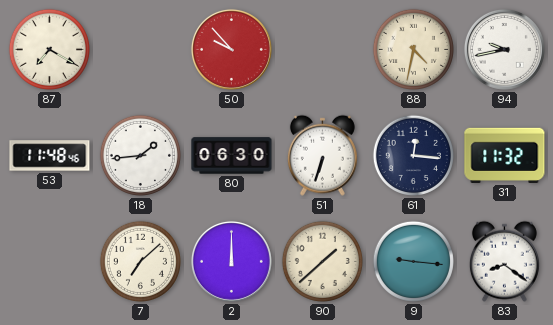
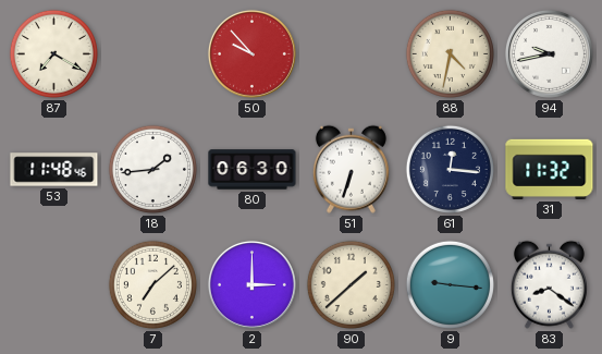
2: 12:00 -> 3:00
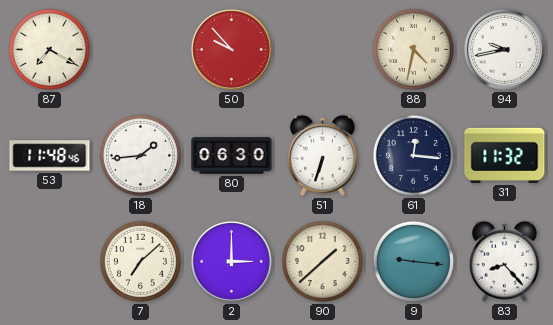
83: 8:21 -> 8:23
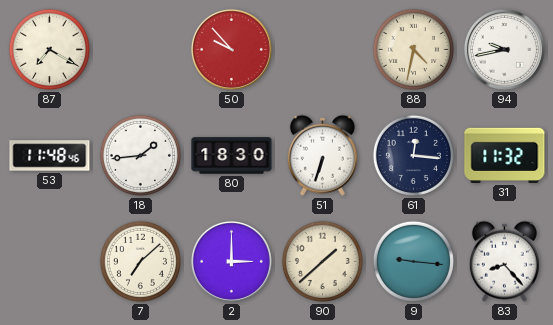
80: 06:30 -> 18:30
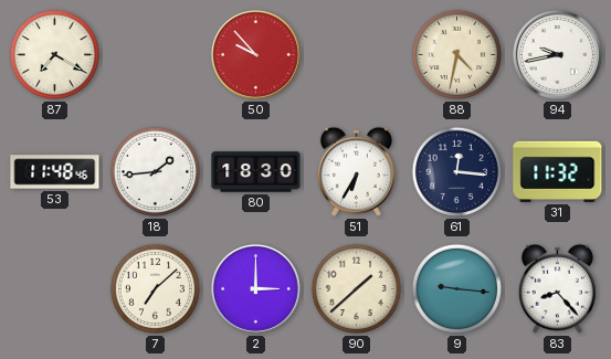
51: 6:33 -> 6:35
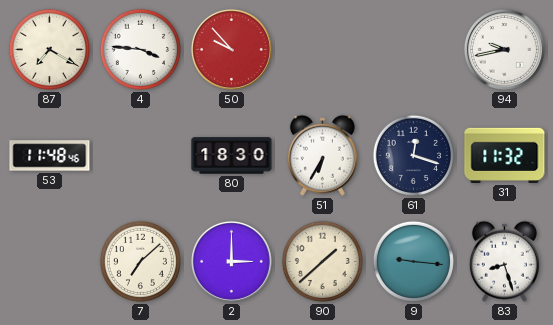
4: none -> 3:46
88: 4:32 -> none
18: 1:44 -> none
61: 12:16 -> 12:18
83: 8:23 -> 8:27
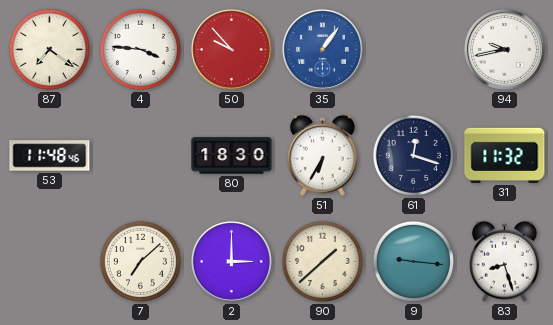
87: 7:20 -> 7:21
35: none -> 1:06
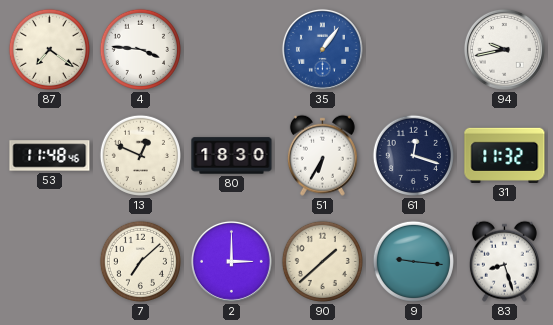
50: 9:53 -> none
13: none -> 12:49
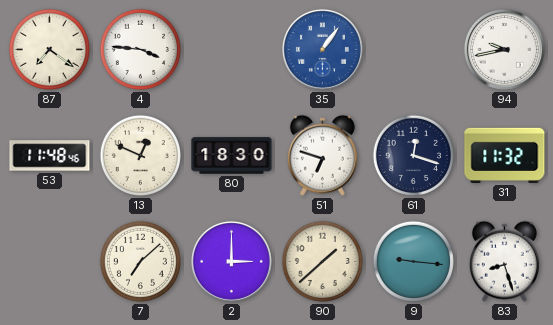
51: 6:35 -> 6:48
